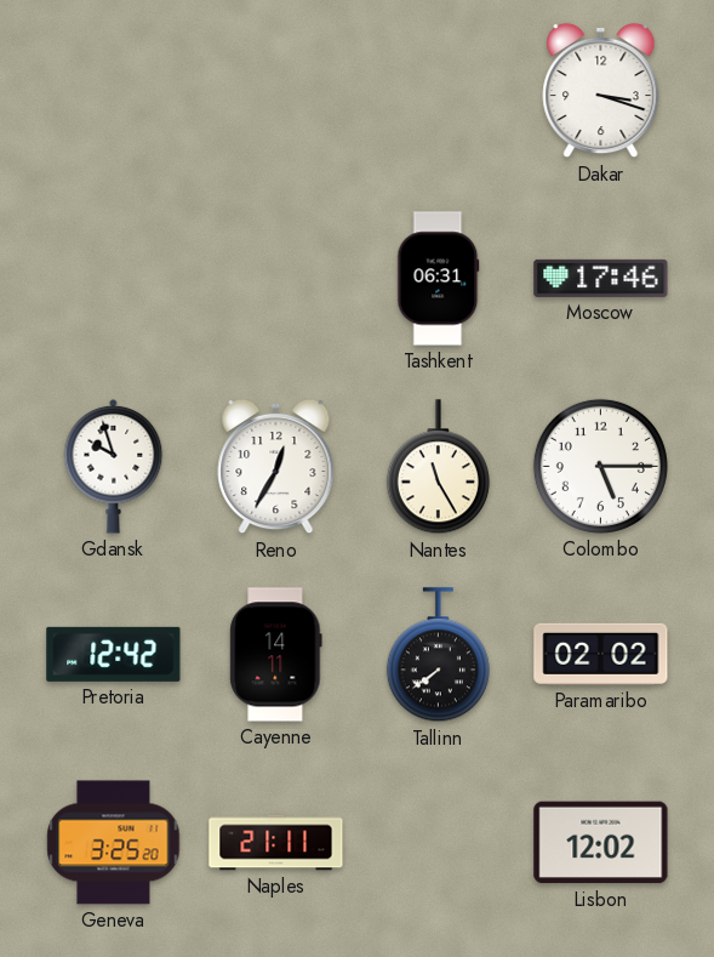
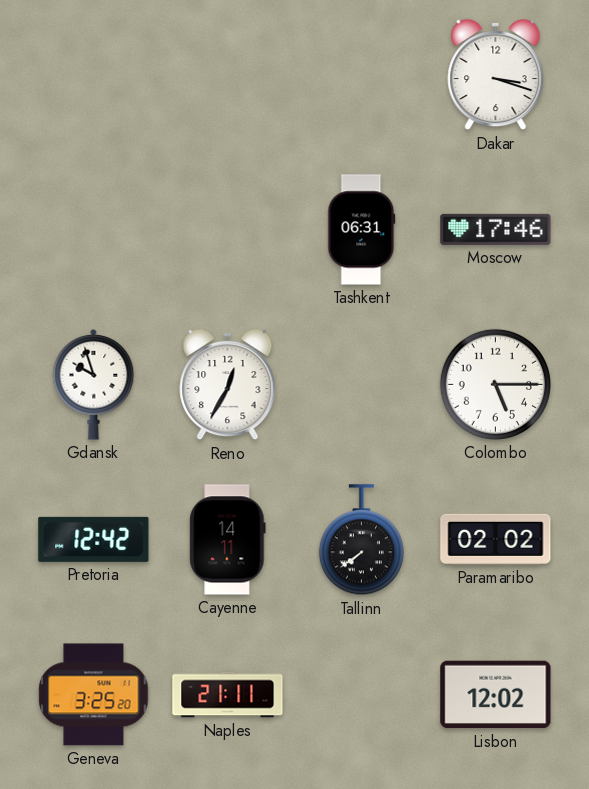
Nantes: 11:25 -> none
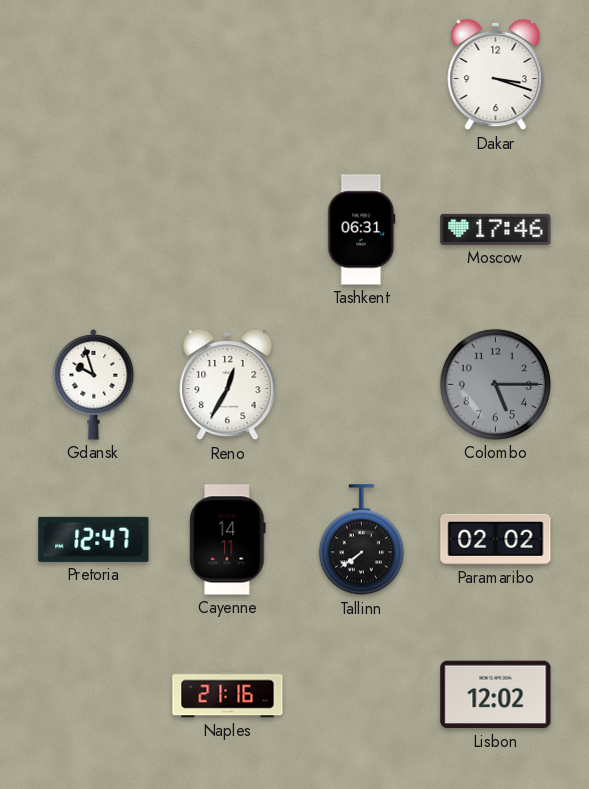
Colombo dial: white -> grey
Pretoria: 12:42 -> 12:47
Geneva: 3:25 -> none
Naples: 21:11 -> 21:16
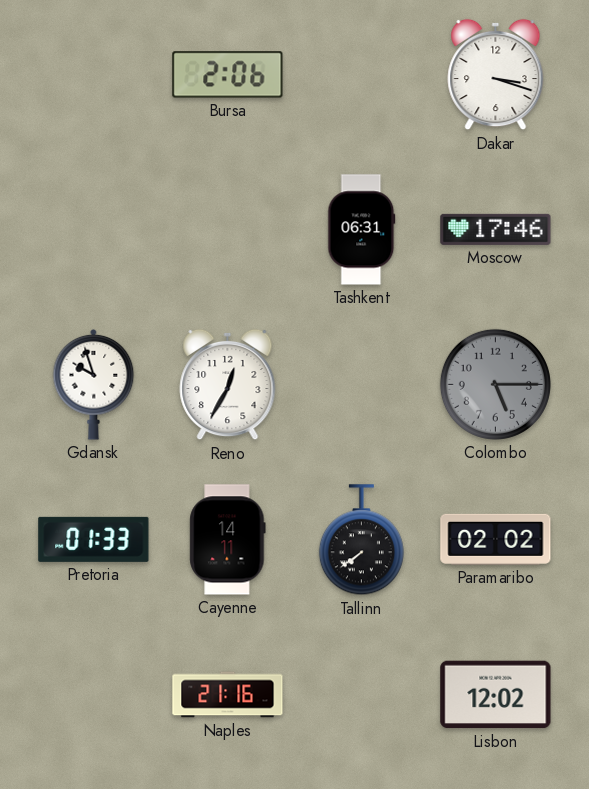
Bursa: none -> 2:06
Pretoria: 12:47 -> 01:33
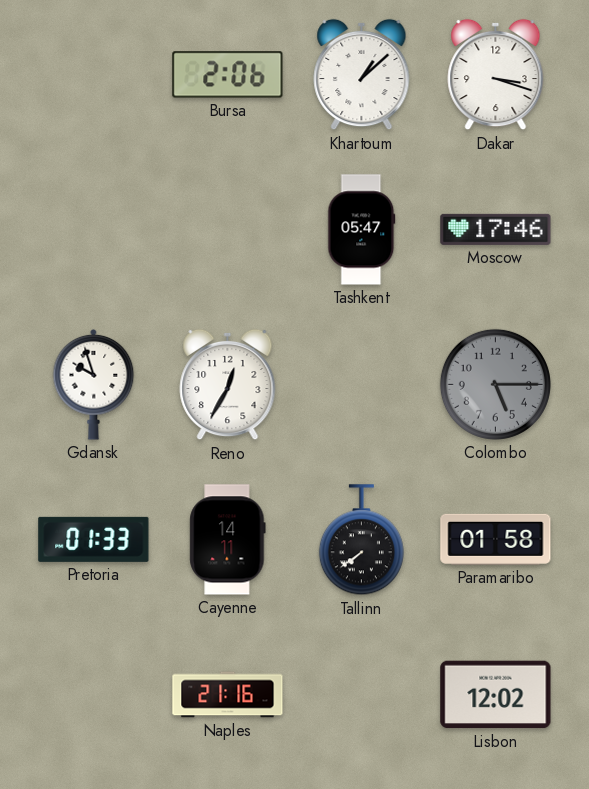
Khartoum: none -> 1:08
Tashkent: 06:31 -> 05:47
Paramaribo: 02:02 -> 01:58
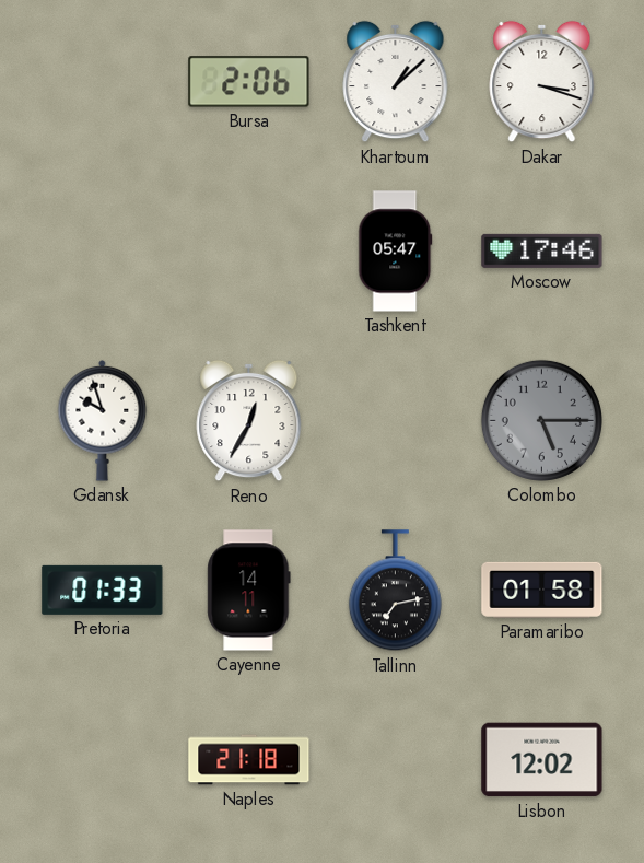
Tallinn: 7:39 -> 7:13
Naples: 21:16 -> 21:18
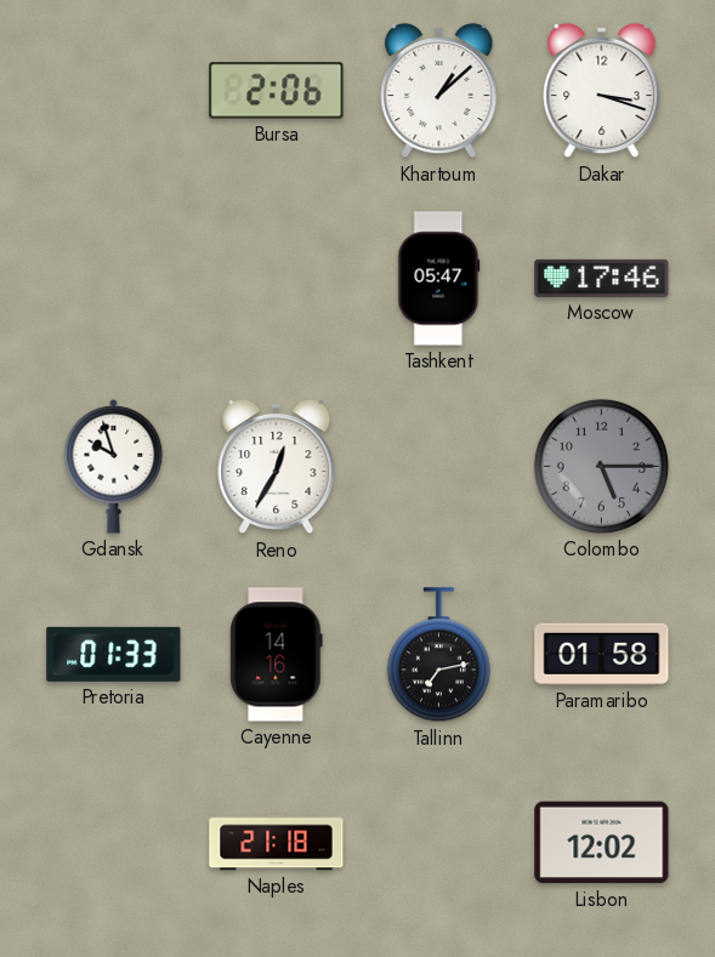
Cayenne: 14:11 -> 14:16
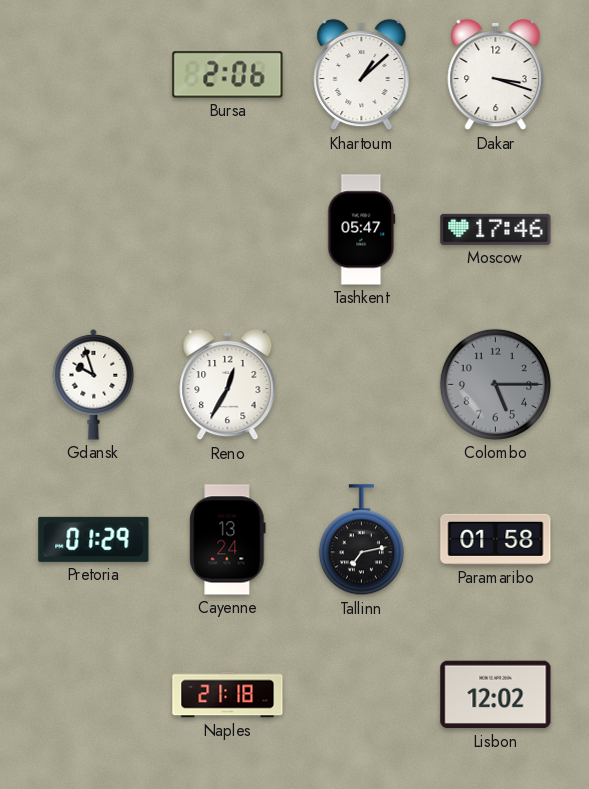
Pretoria: 01:33 -> 01:29
Cayenne: 14:16 -> 13:24
